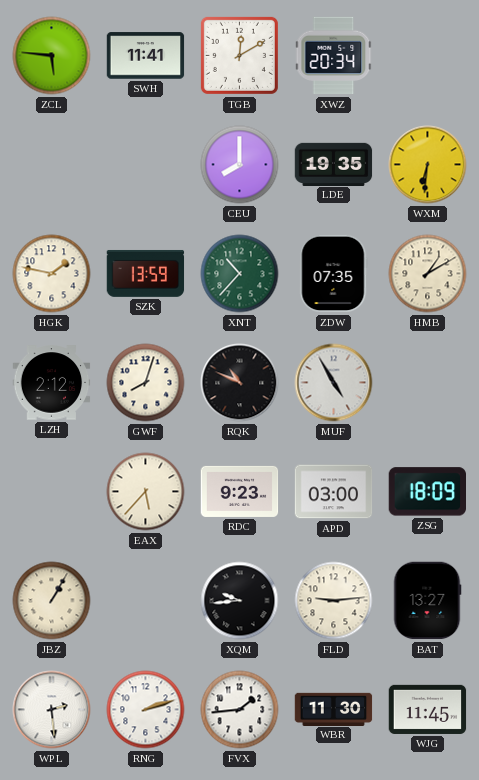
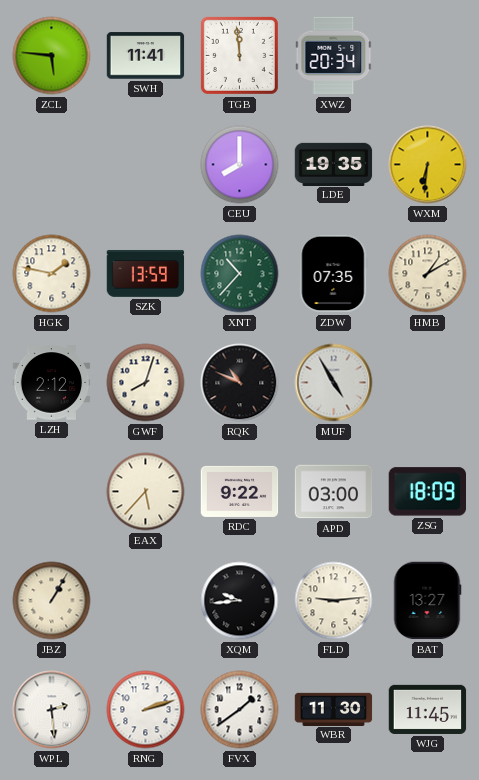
TGB: 12:10 -> 11:59
RDC: 9:23 -> 9:22
FVX: 1:44 -> 1:39
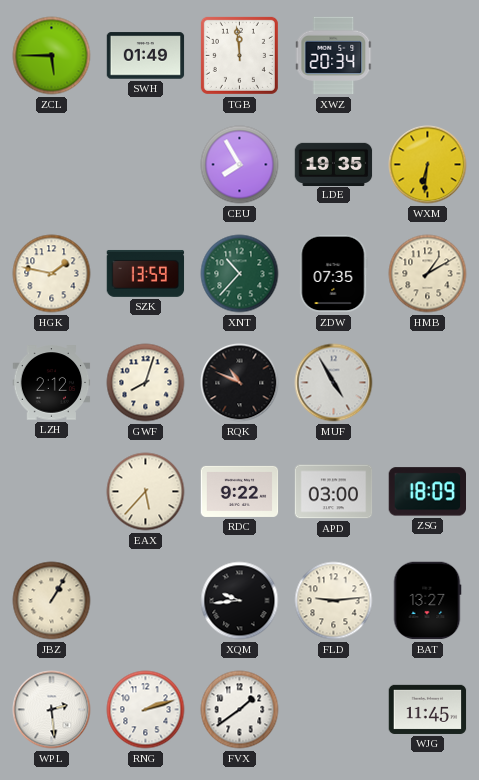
ZCL: 5:46 -> 5:45
SWH: 11:41 -> 01:49
CEU: 8:00 -> 7:55
WBR: 11:30 -> none
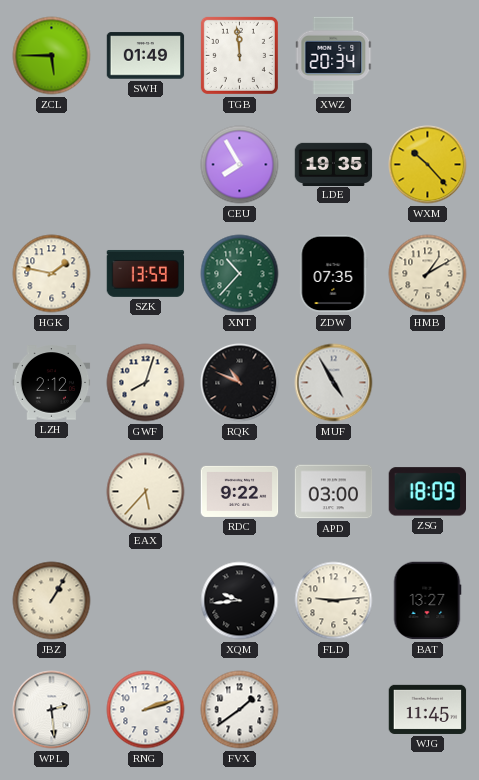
WXM: 6:31 -> 10:23
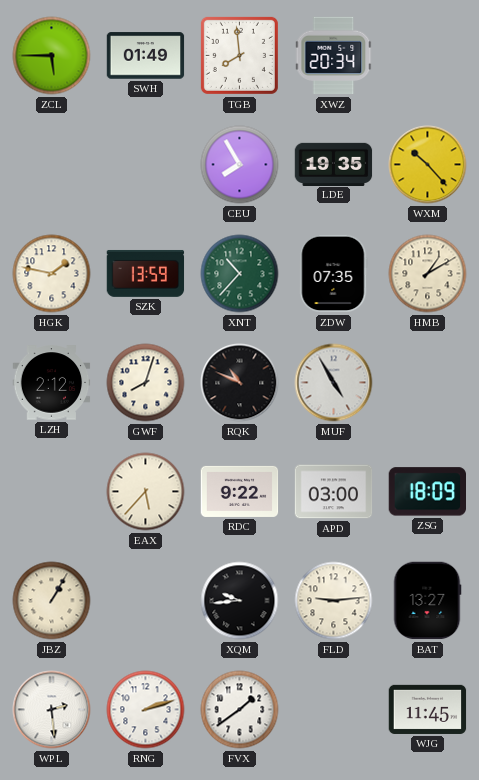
TGB: 11:59 -> 7:59
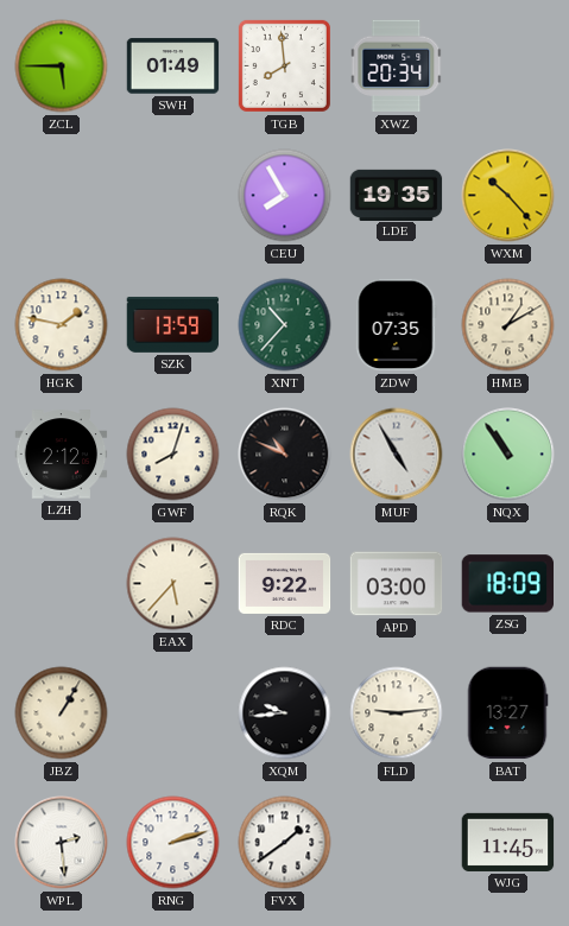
NQX: none -> 10:54
